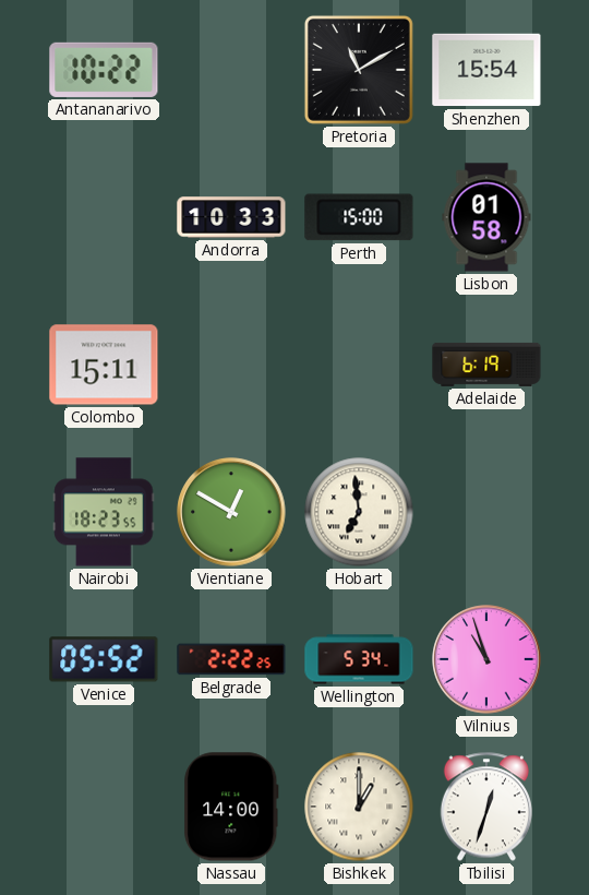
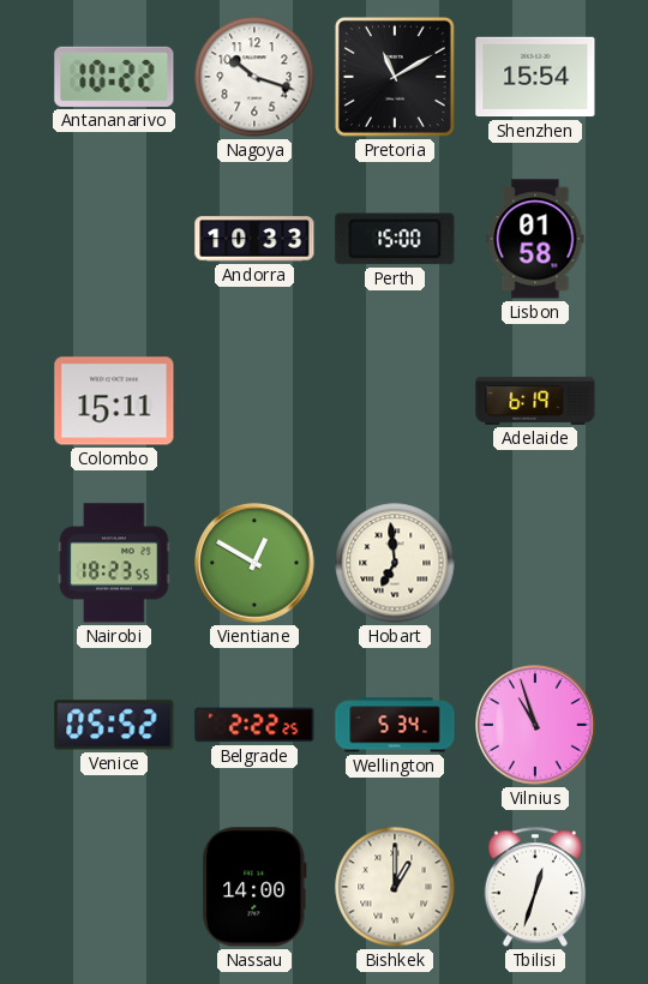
Nagoya: none -> 10:18
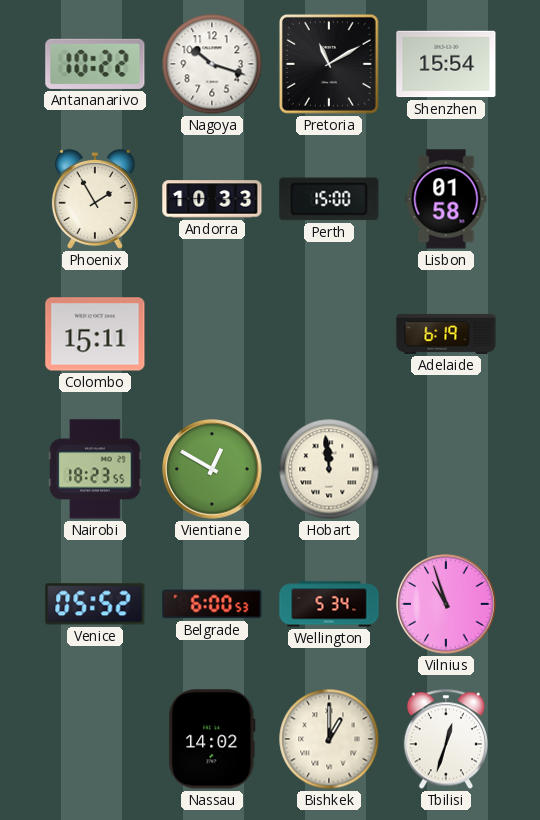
Phoenix: none -> 1:55
Hobart: 6:59 -> 11:59
Belgrade: 2:22 -> 6:00
Nassau: 14:00 -> 14:02
